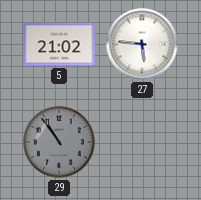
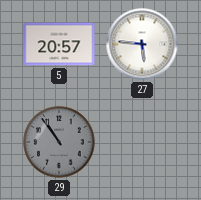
5: 21:02 -> 20:57
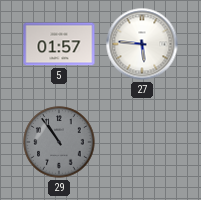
5: 20:57 -> 01:57
